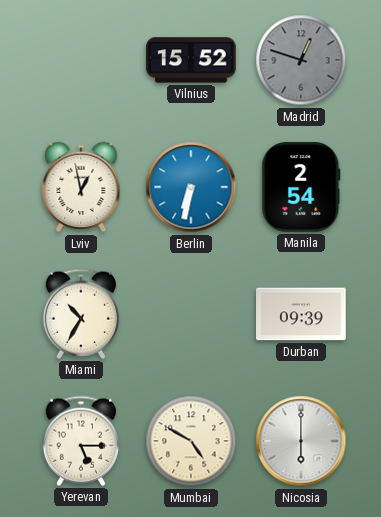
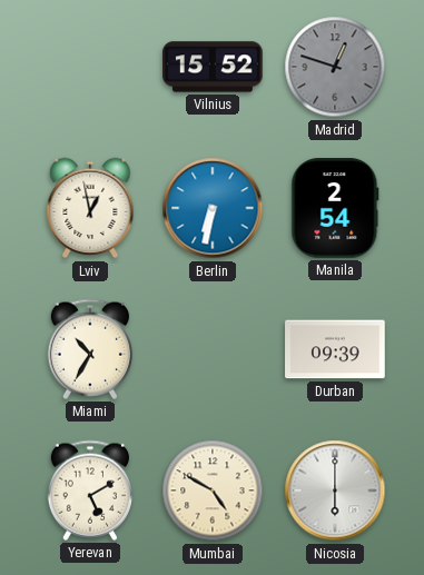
Yerevan: 5:15 -> 5:10
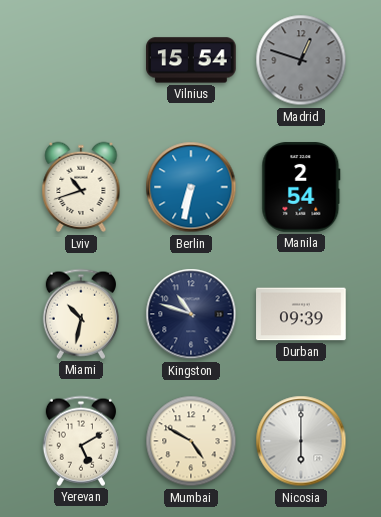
Vilnius: 15:52 -> 15:54
Lviv: 12:58 -> 10:42
Miami: 10:35 -> 10:32
Kingston: none -> 10:48
